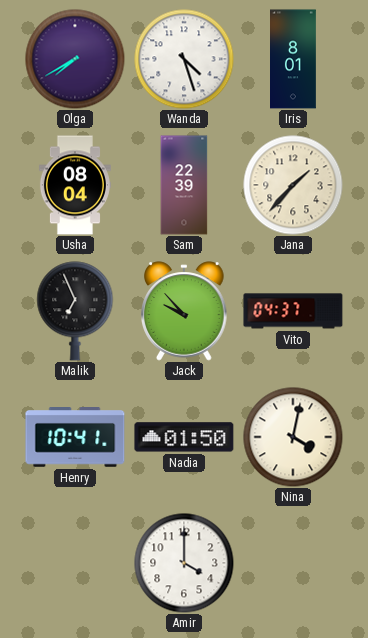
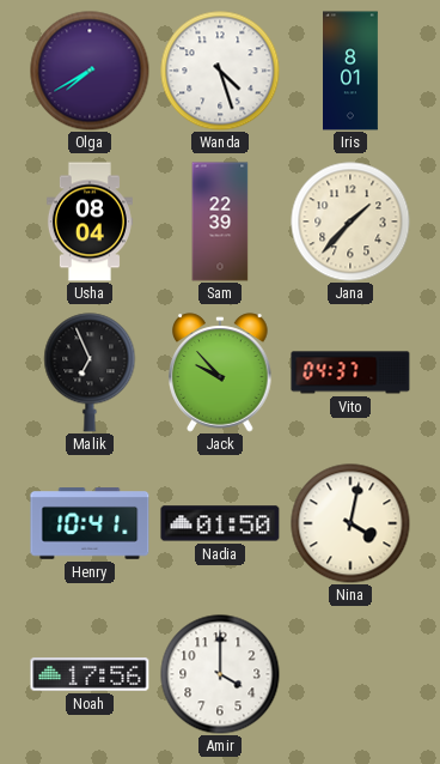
Noah: none -> 17:56
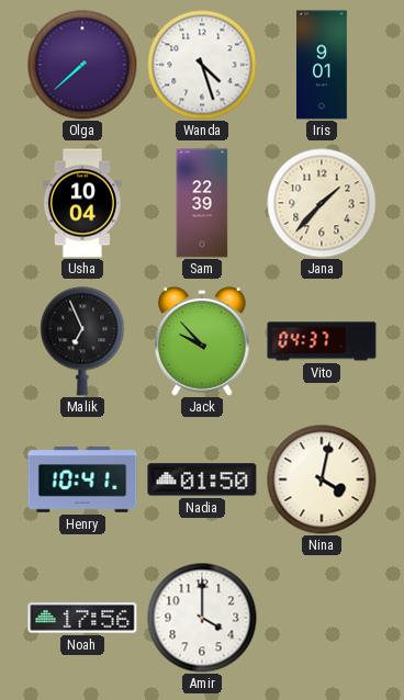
Olga: 7:40 -> 7:38
Iris: 8:01 -> 9:01
Usha: 08:04 -> 10:04
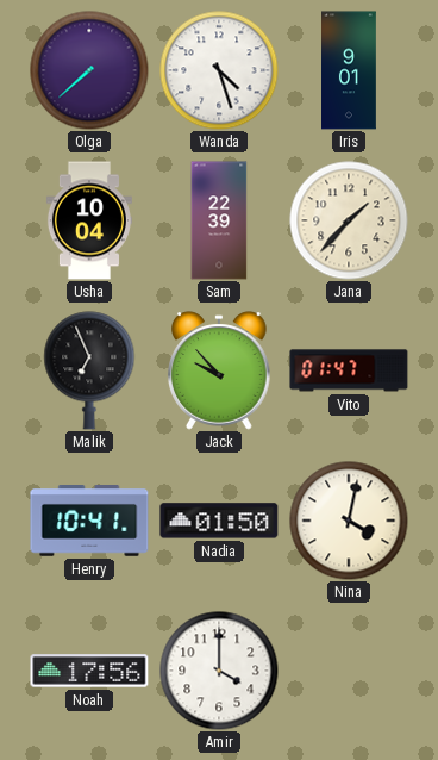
Vito: 04:37 -> 01:47
